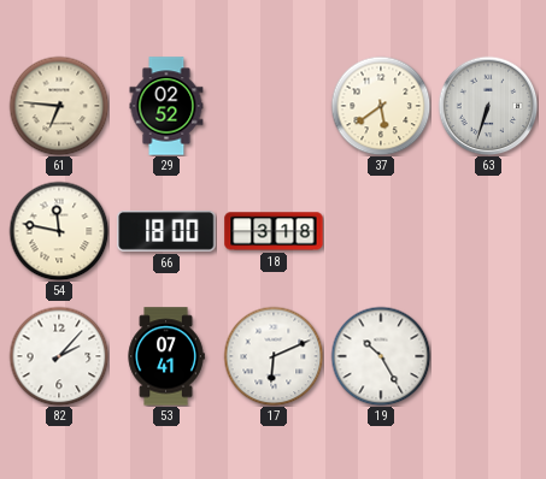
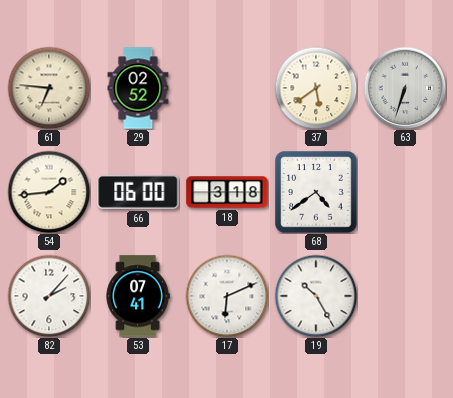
54: 11:47 -> 1:44
66: 18:00 -> 06:00
68: none -> 4:39
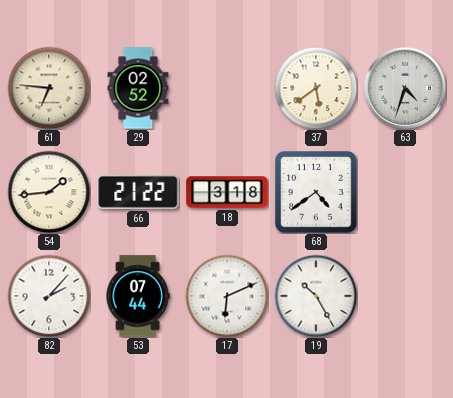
63: 6:33 -> 4:33
66: 06:00 -> 21:22
53: 07:41 -> 07:44
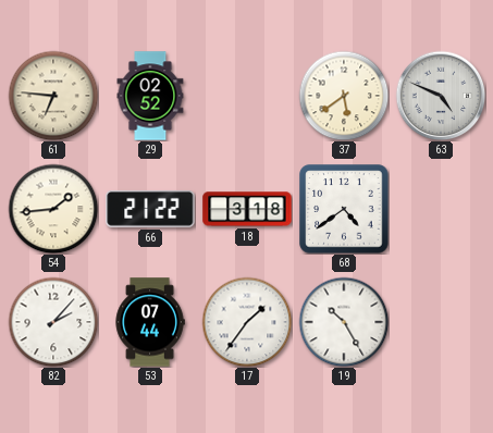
63: 4:33 -> 4:49
17: 6:11 -> 1:36
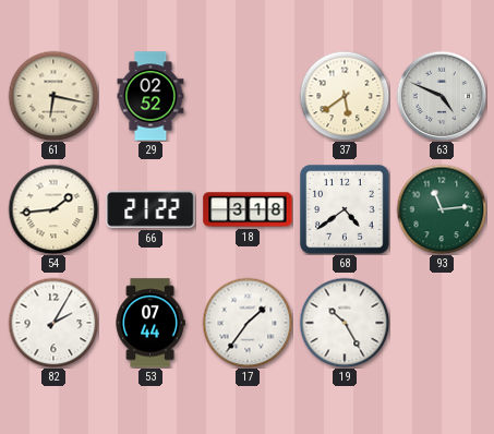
61: 6:46 -> 6:17
93: none -> 11:14
82: 2:07 -> 2:05
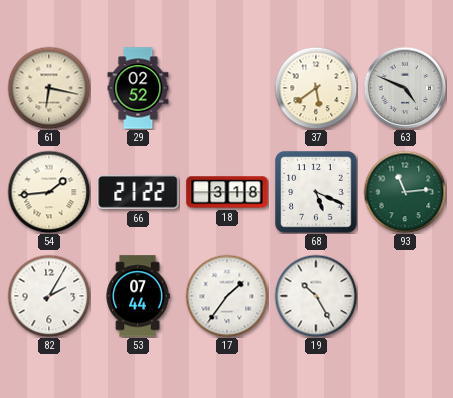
68: 4:39 -> 5:19
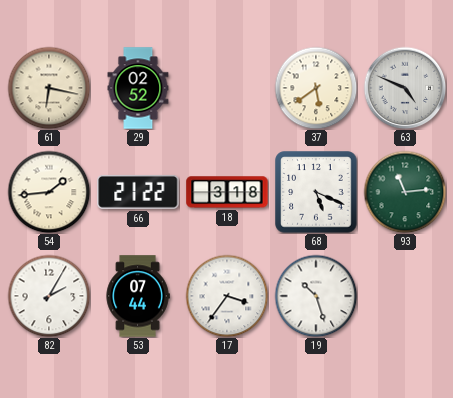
17: 1:36 -> 3:36
19: 10:25 -> 10:27
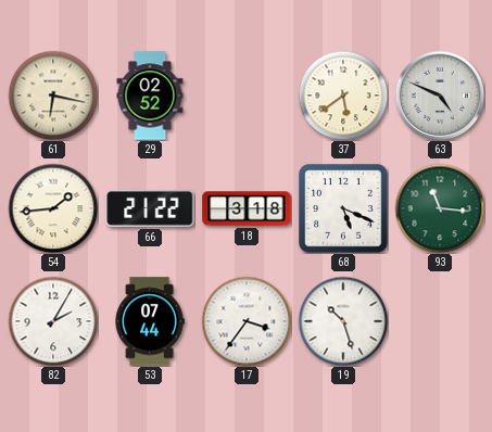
93: 11:14 -> 11:16
